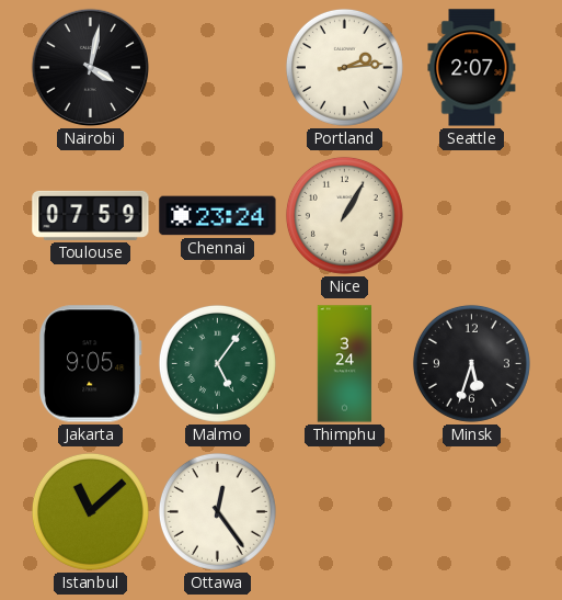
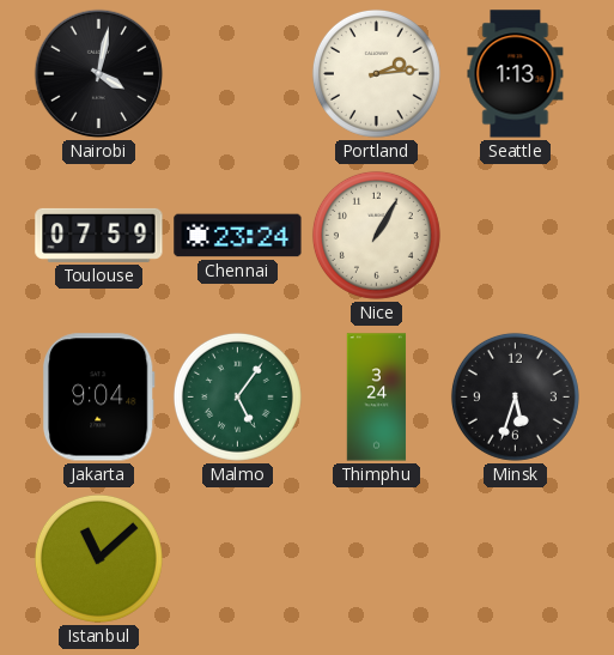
Seattle: 2:07 -> 1:13
Jakarta: 9:05 -> 9:04
Ottawa: 12:24 -> none
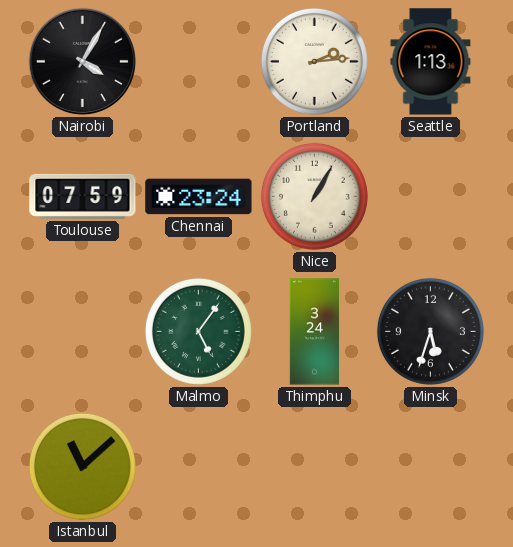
Nairobi: 4:02 -> 4:05
Jakarta: 9:04 -> none
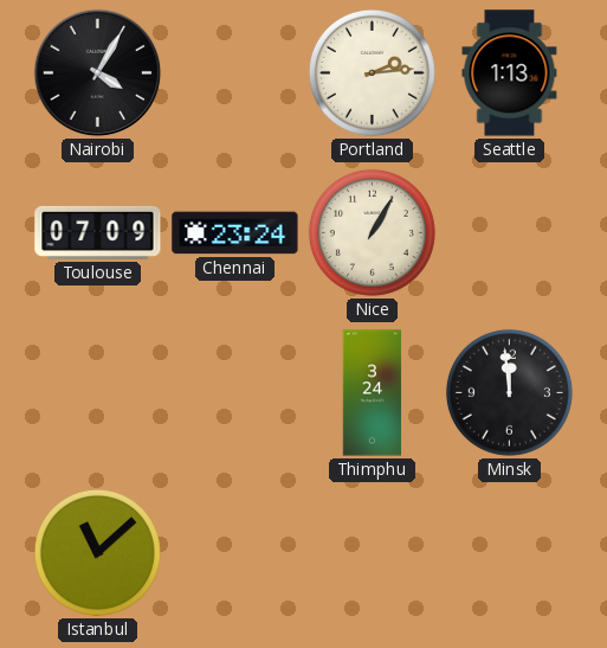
Toulouse: 07:59 -> 07:09
Malmo: 5:06 -> none
Minsk: 5:33 -> 11:59
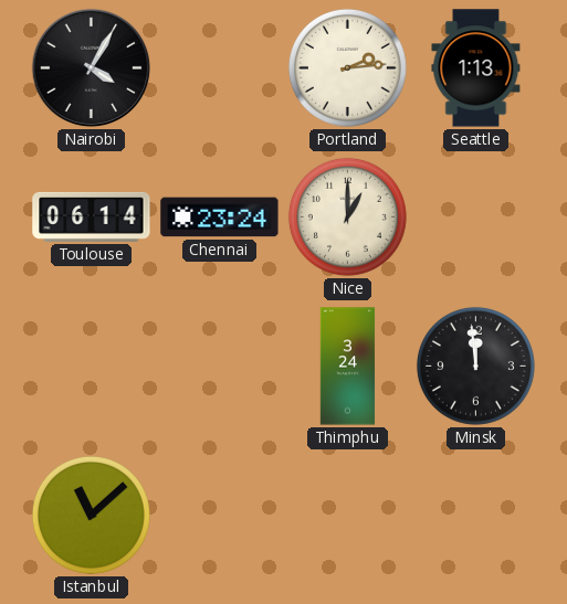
Toulouse: 07:09 -> 06:14
Nice: 1:05 -> 1:00
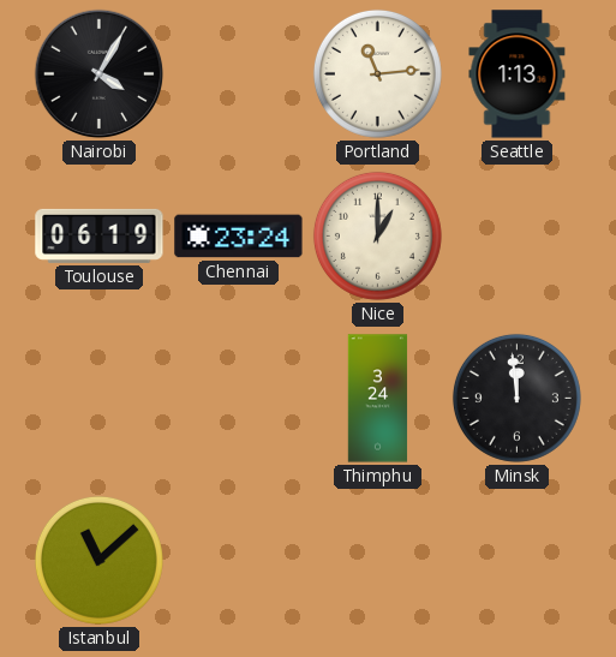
Portland: 2:14 -> 11:14
Toulouse: 06:14 -> 06:19
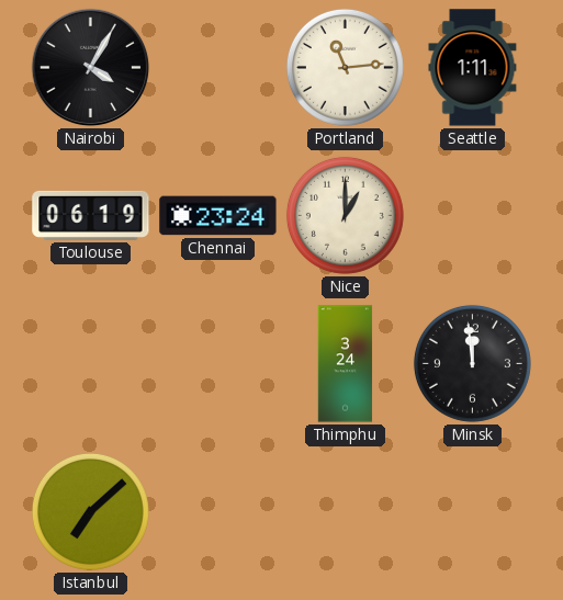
Seattle: 1:13 -> 1:11
Istanbul: 11:08 -> 7:08
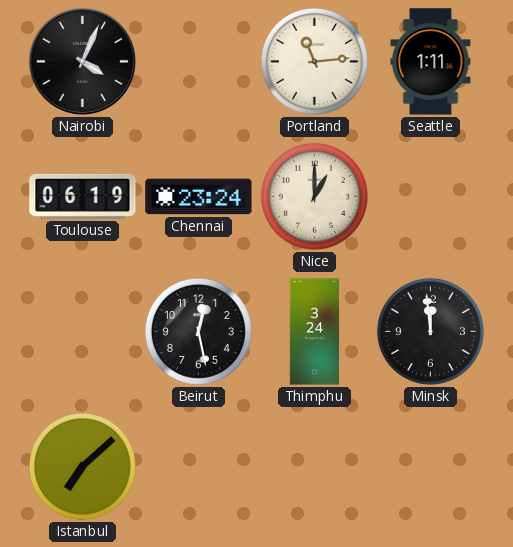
Nairobi: 4:05 -> 4:04
Beirut: none -> 12:28
